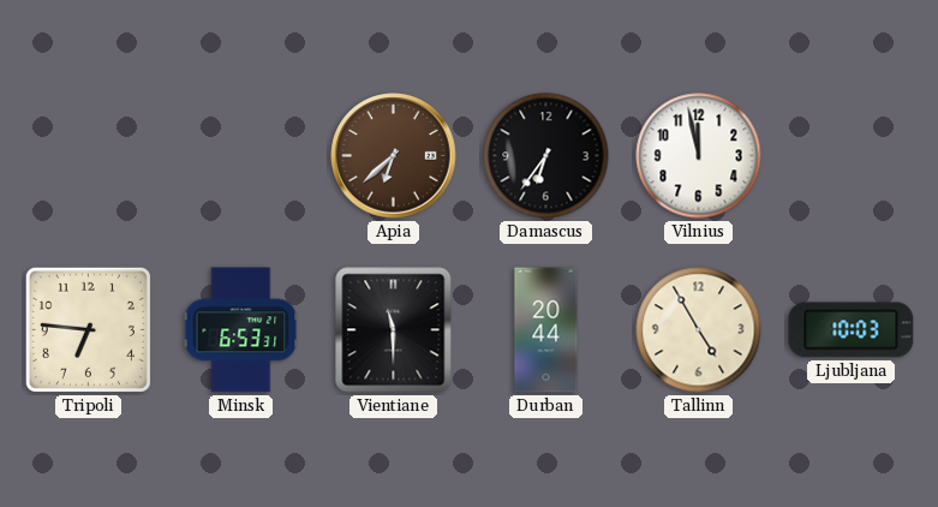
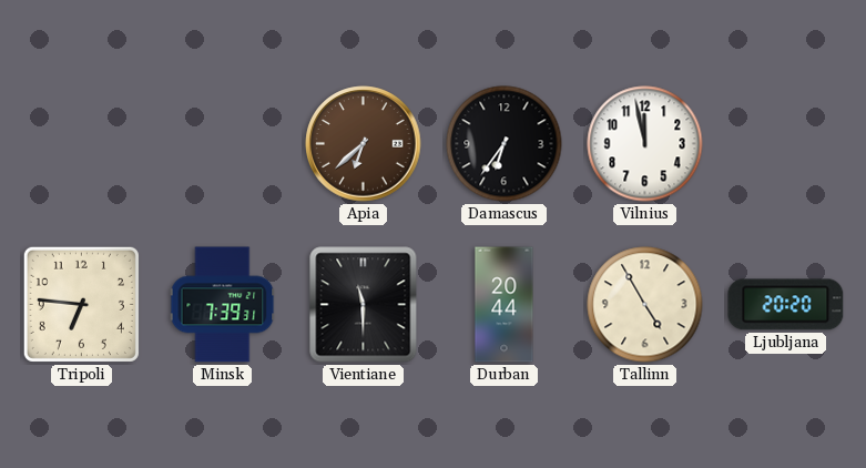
Minsk: 6:53 -> 7:39
Ljubljana: 10:03 -> 20:20
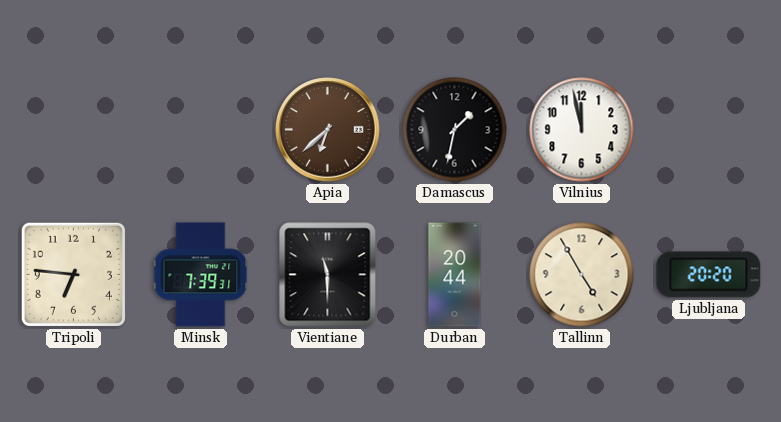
Damascus: 6:36 -> 1:32
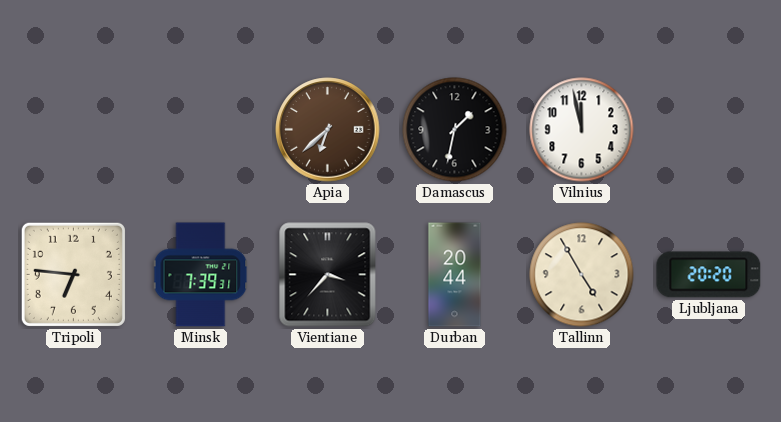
Vientiane: 11:30 -> 3:37
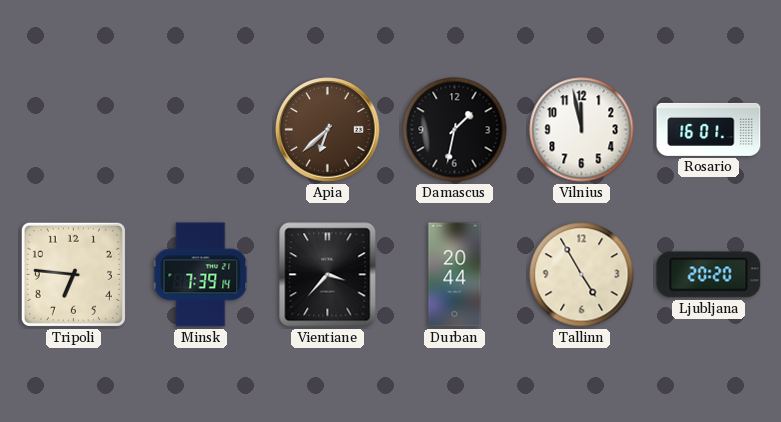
Rosario: none -> 16:01
Minsk: 7:39:31 -> 7:39:14
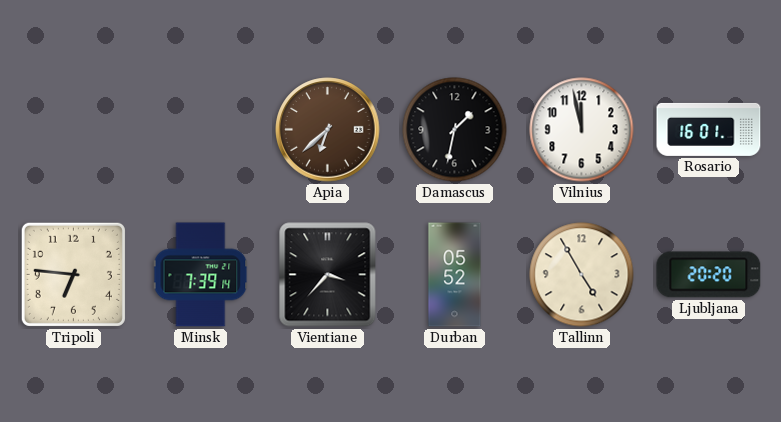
Durban: 20:44 -> 05:52
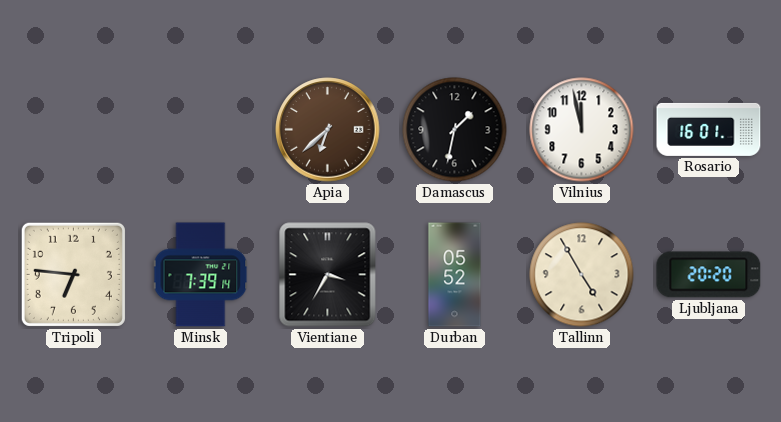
Vientiane: 3:37 -> 3:35
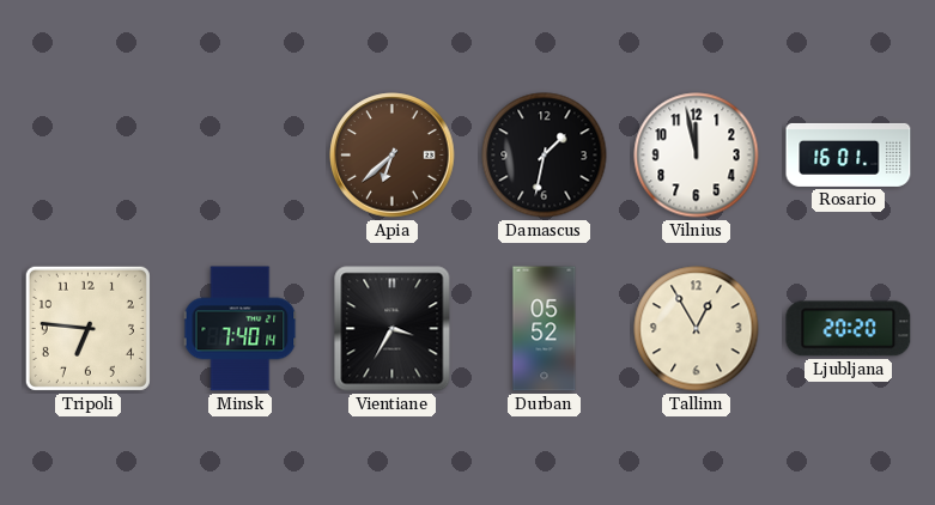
Minsk: 7:39 -> 7:40
Tallinn: 4:55 -> 12:55
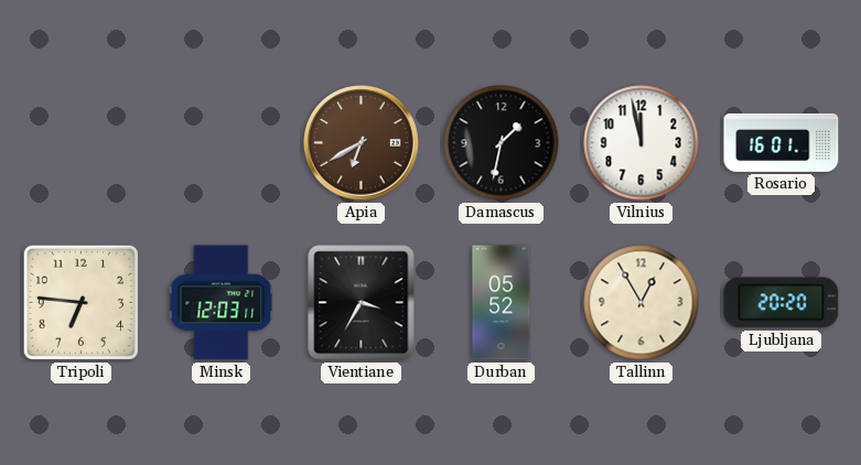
Apia: 6:38 -> 6:40
Minsk: 7:40 -> 12:03
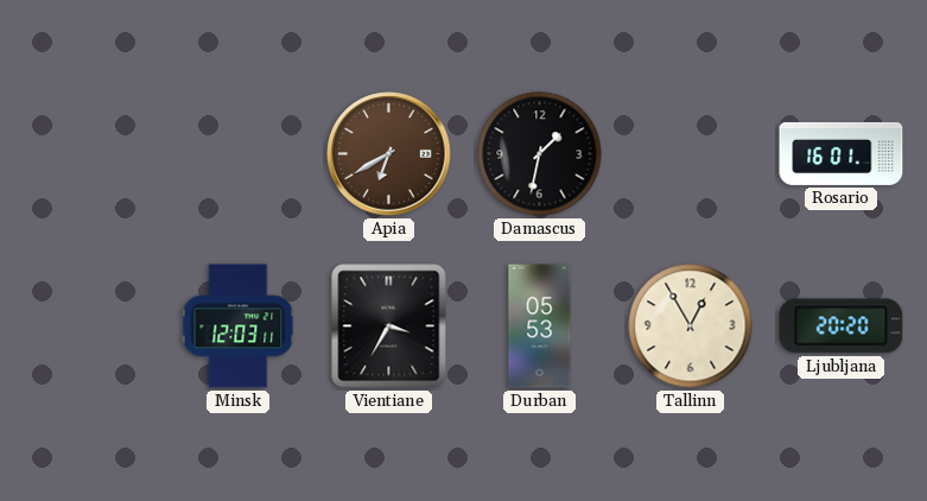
Vilnius: 11:58 -> none
Tripoli: 6:46 -> none
Durban: 05:52 -> 05:53
